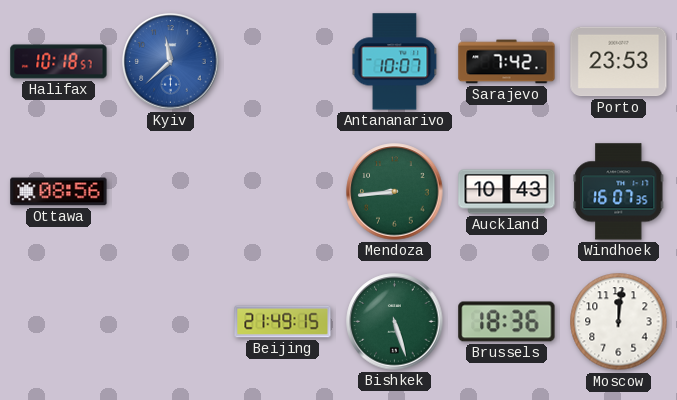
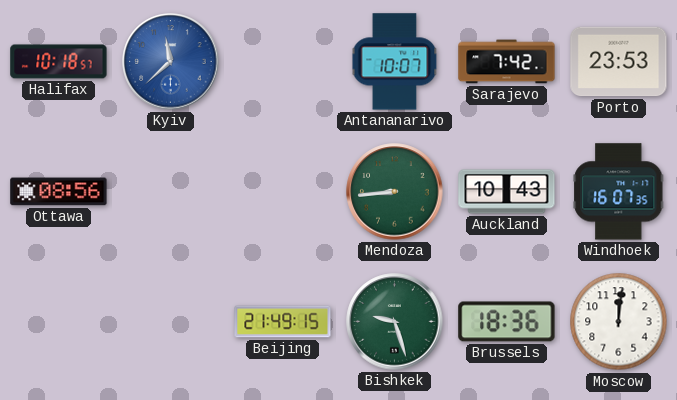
Bishkek: 5:27 -> 9:27
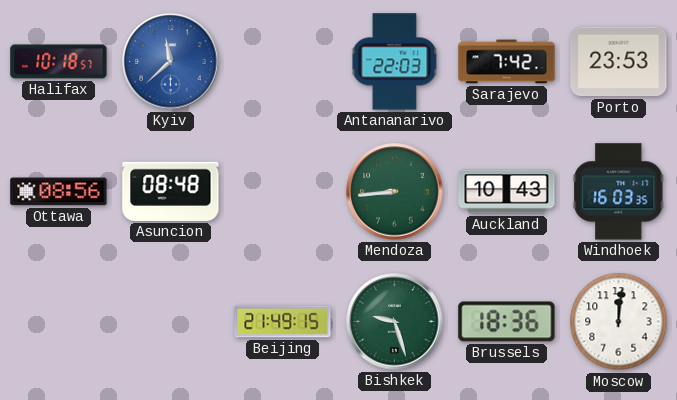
Antananarivo: 10:07 -> 22:03
Asuncion: none -> 08:48
Windhoek: 16:07 -> 16:03
